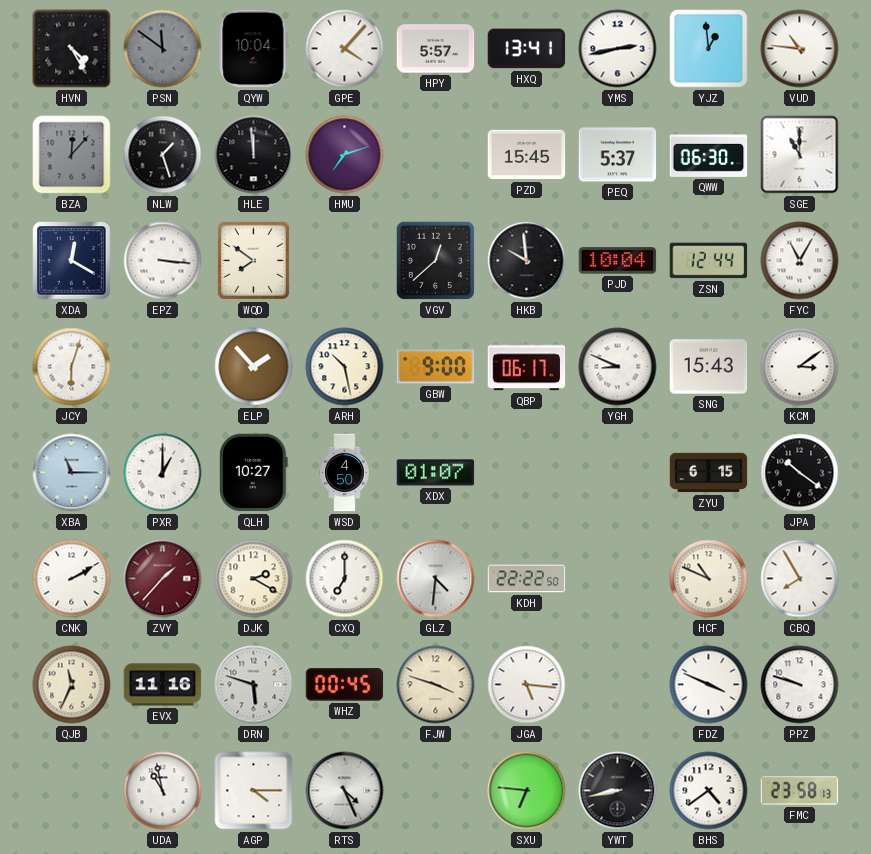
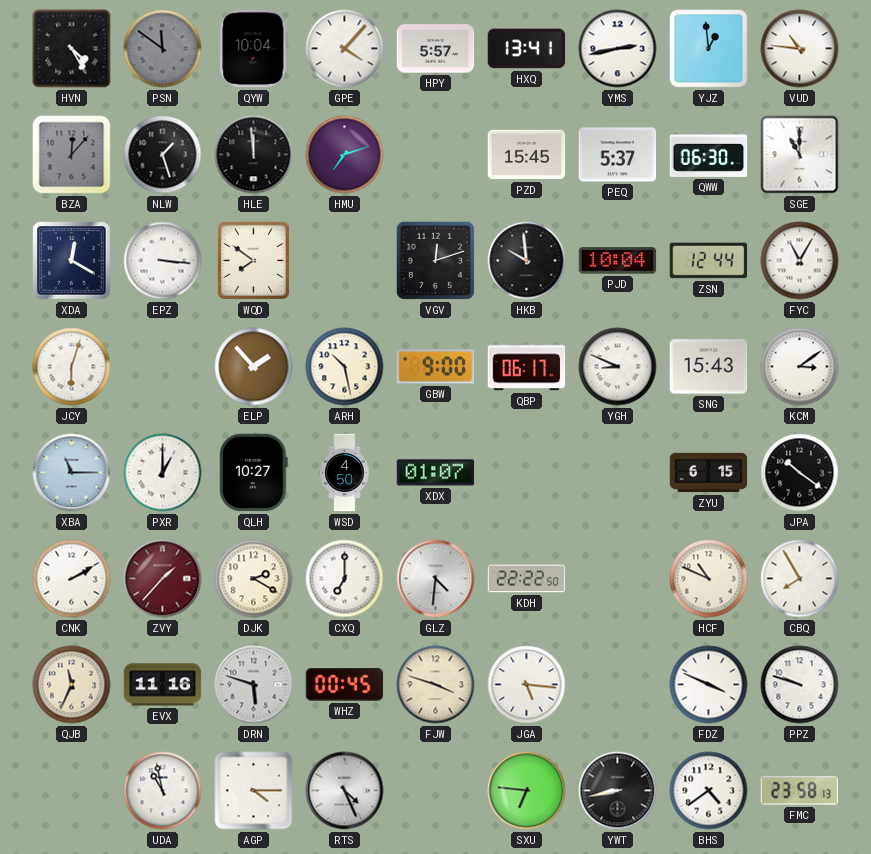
VGV: 12:38 -> 12:12
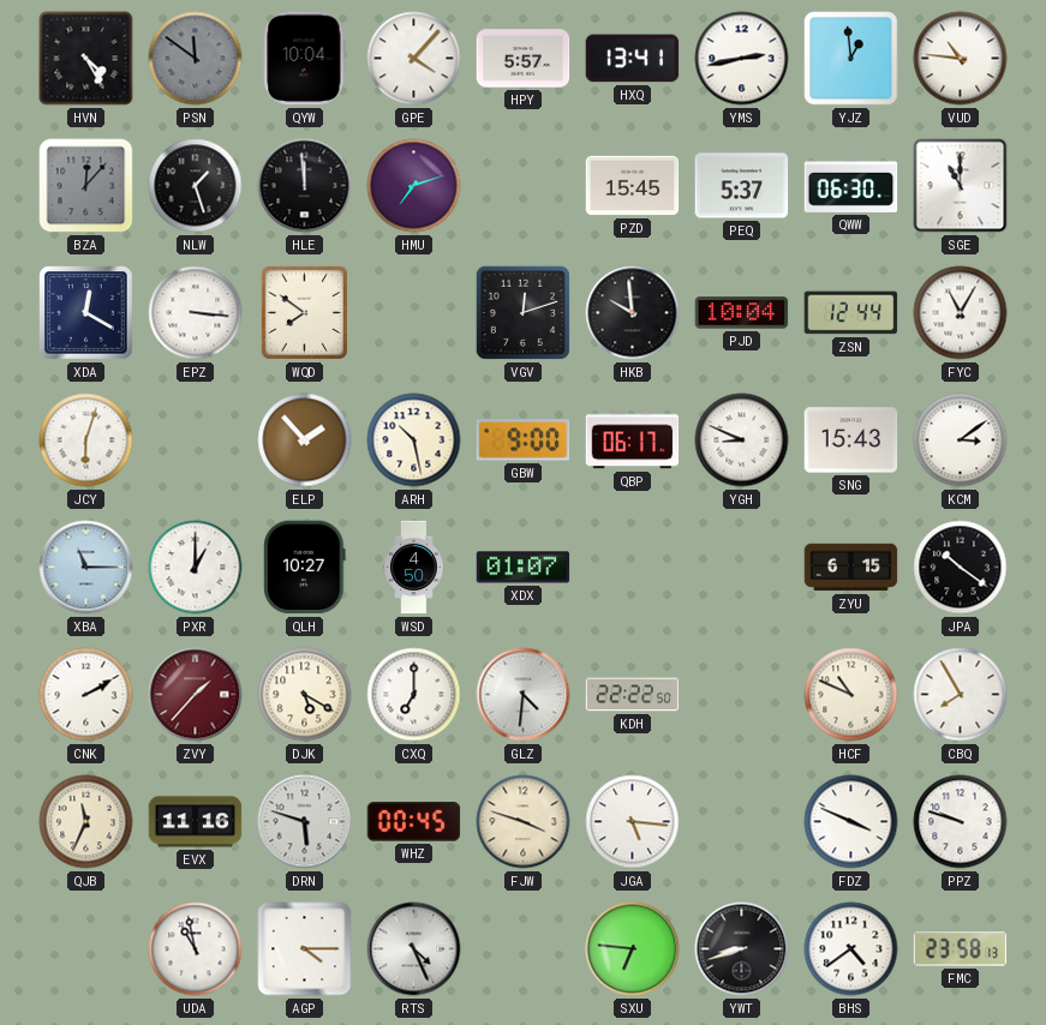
DJK: 2:20 -> 5:20
YWT: 8:43 -> 8:42
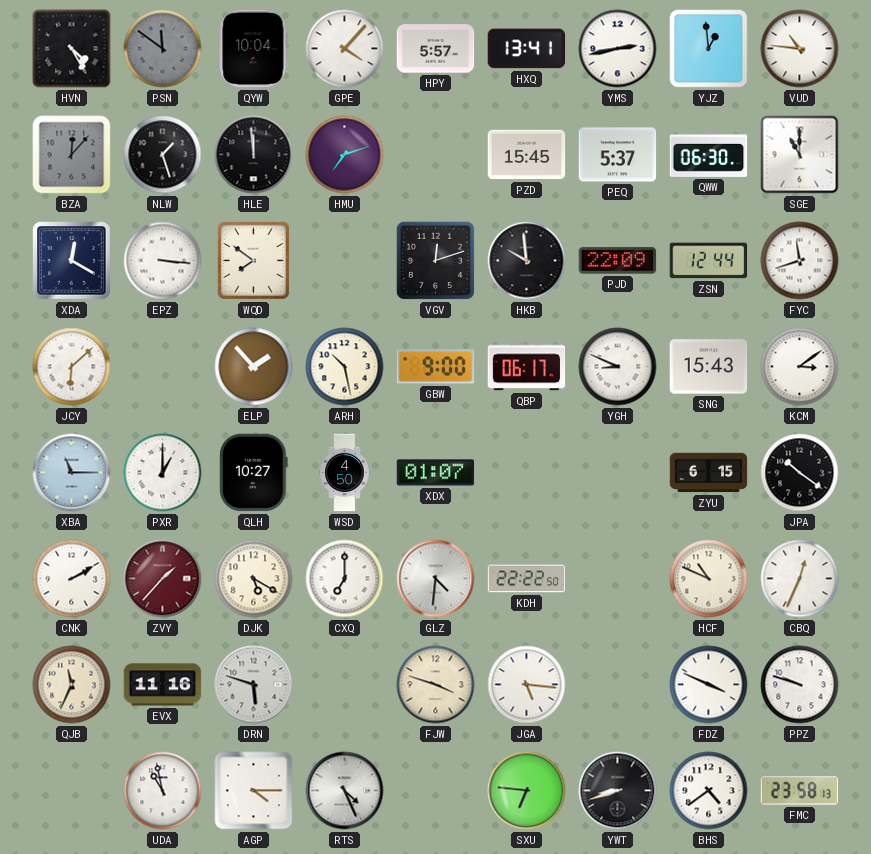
PJD: 10:04 -> 22:09
FYC: 11:05 -> 11:42
JCY: 6:03 -> 6:08
CBQ: 7:55 -> 12:34
WHZ: 00:45 -> none
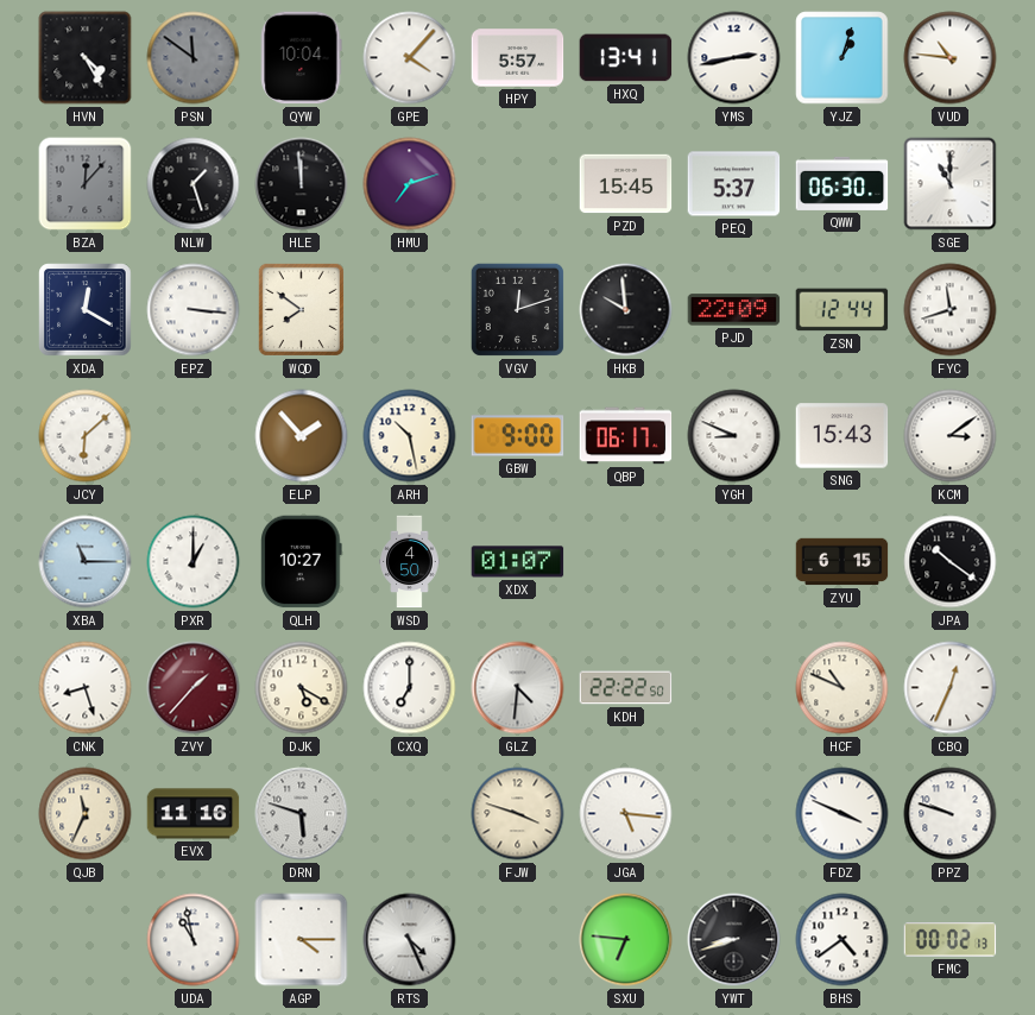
YJZ: 12:59 -> 1:03
CNK: 2:10 -> 8:27
FMC: 23:58 -> 00:02
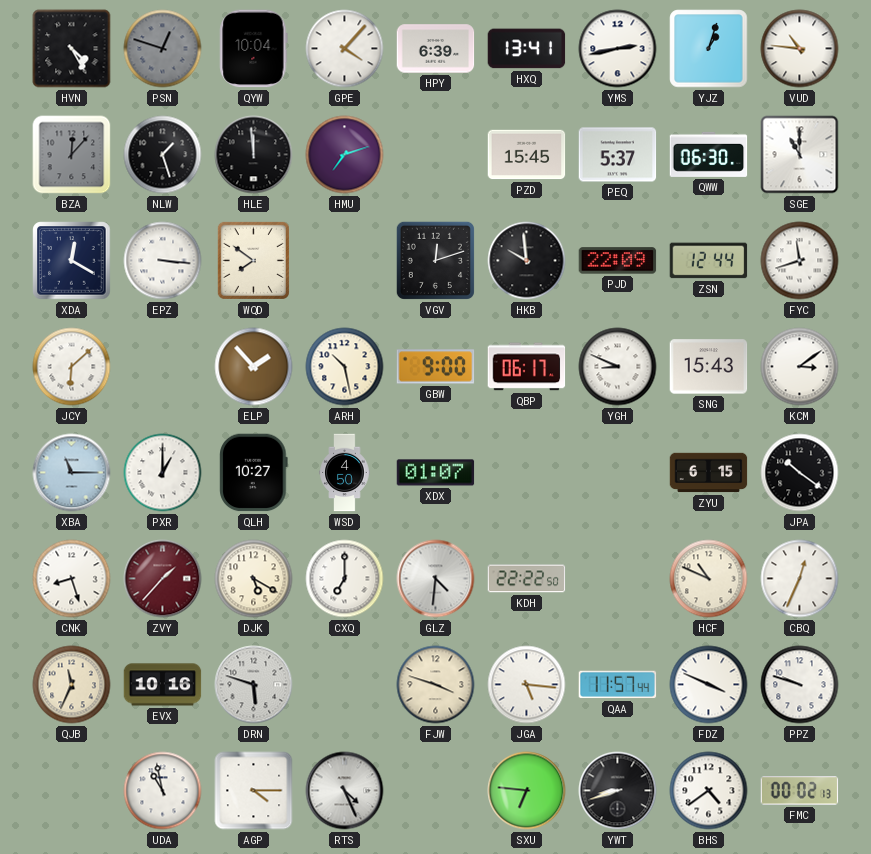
PSN: 11:51 -> 12:48
HPY: 5:57 -> 6:39
EVX: 11:16 -> 10:16
QAA: none -> 11:57
